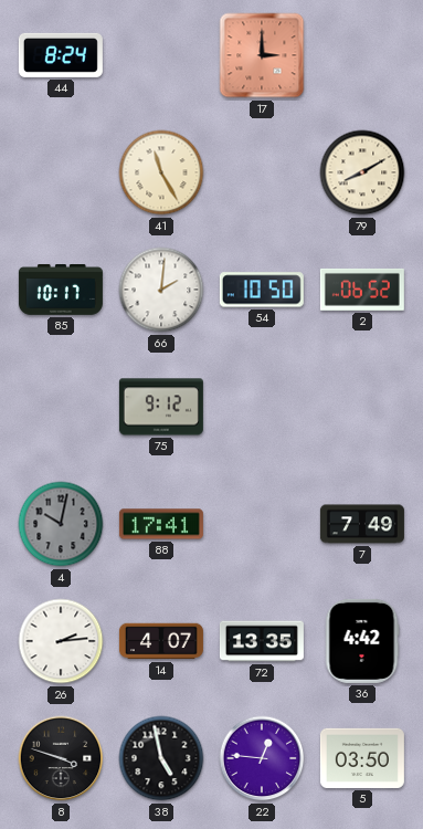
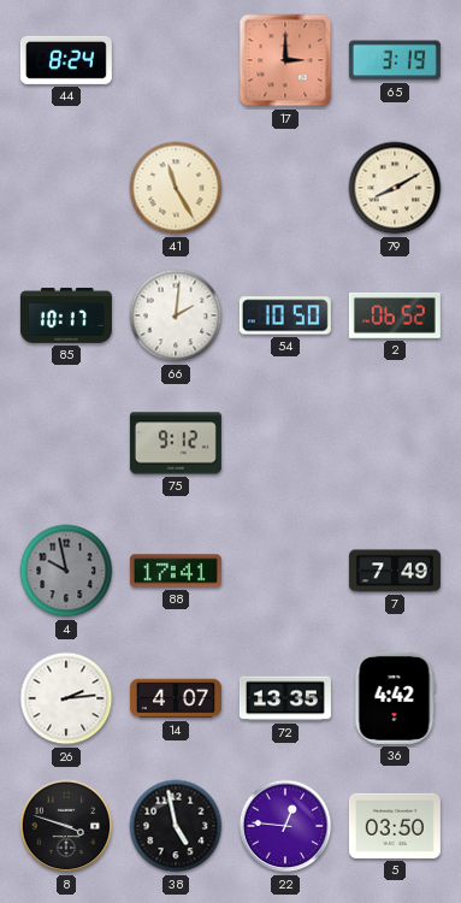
65: none -> 3:19
4: 10:02 -> 9:58
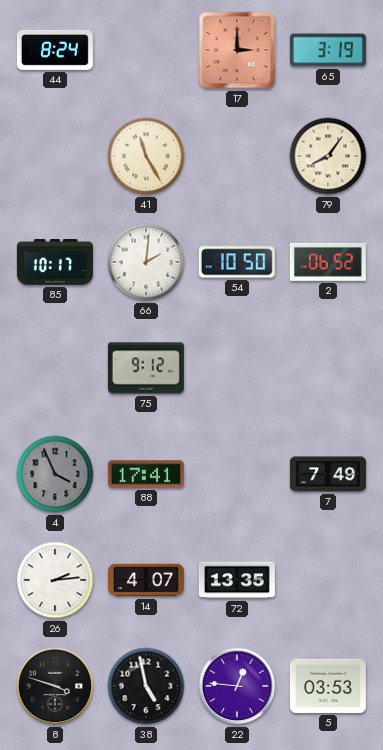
79: 8:10 -> 8:06
4: 9:58 -> 3:56
36: 4:42 -> none
5: 03:50 -> 03:53
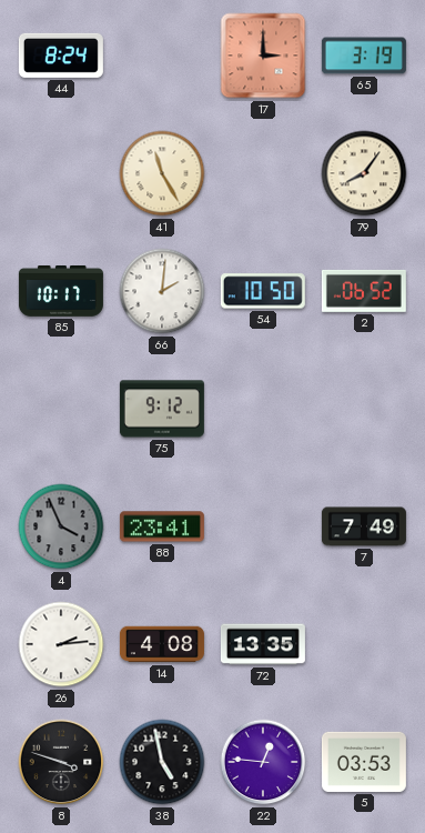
88: 17:41 -> 23:41
14: 4:07 -> 4:08
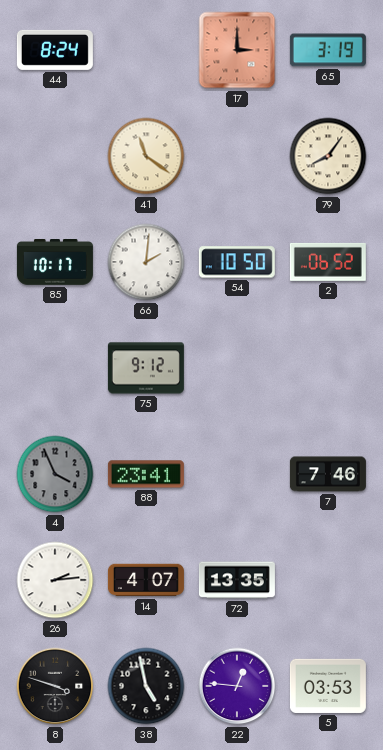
41: 11:25 -> 11:21
7: 7:49 -> 7:46
14: 4:08 -> 4:07
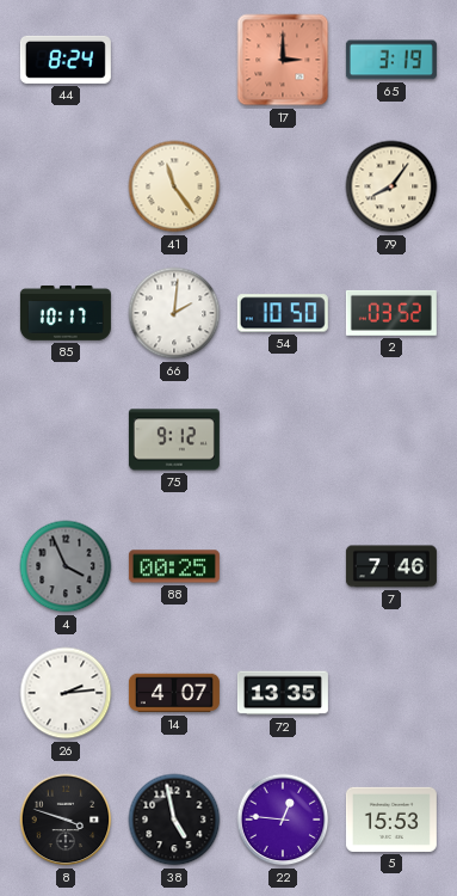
41: 11:21 -> 11:24
2: 06:52 -> 03:52
88: 23:41 -> 00:25
5: 03:53 -> 15:53
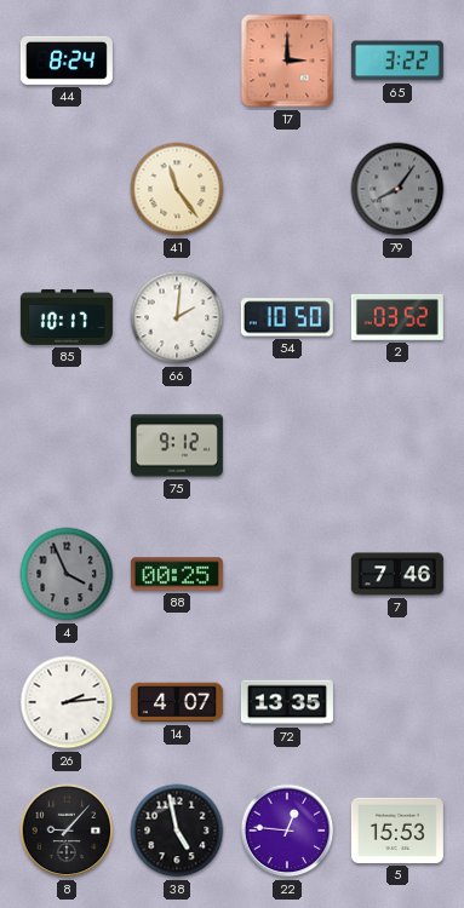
65: 3:19 -> 3:22
79 dial: cream -> grey
8: 3:48 -> 9:07
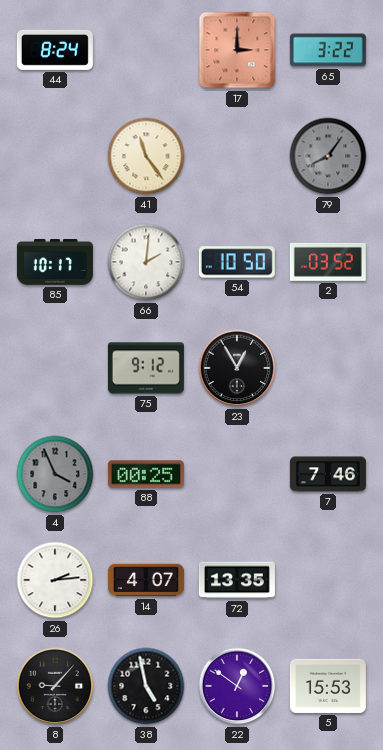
23: none -> 12:55
22: 12:46 -> 12:51
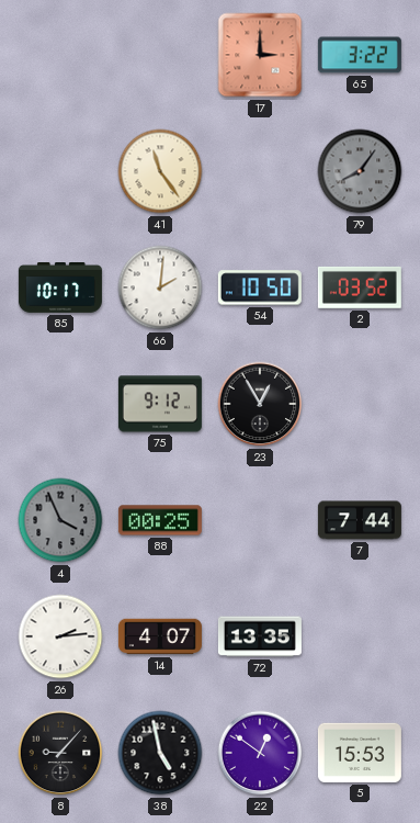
44: 8:24 -> none
7: 7:46 -> 7:44
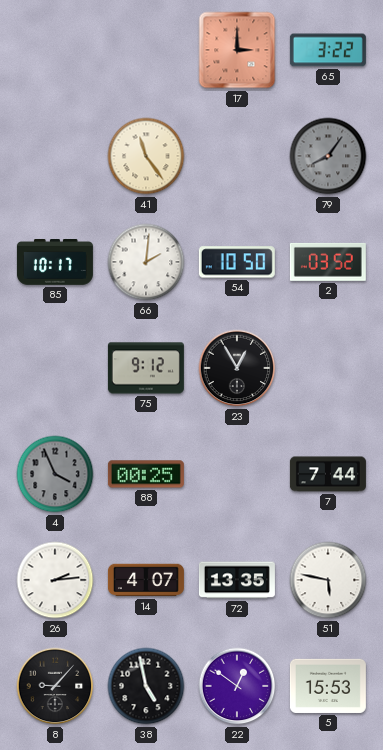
51: none -> 5:47
